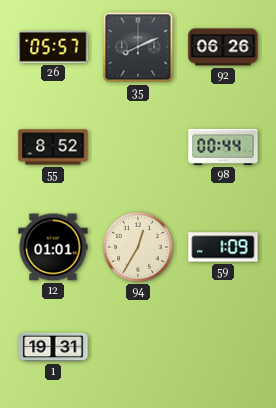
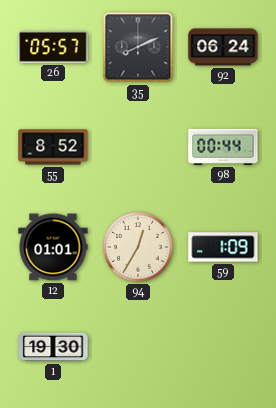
92: 06:26 -> 06:24
1: 19:31 -> 19:30
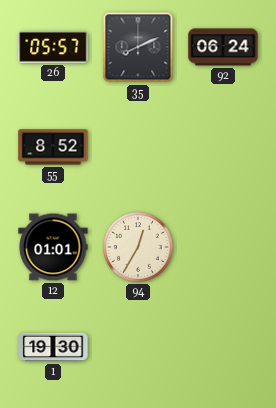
98: 00:44 -> none
59: 1:09 -> none
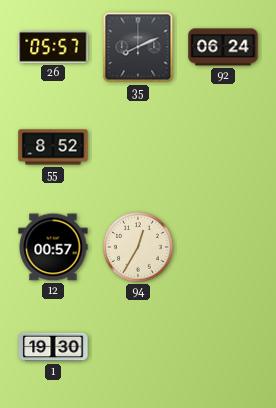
12: 01:01 -> 00:57
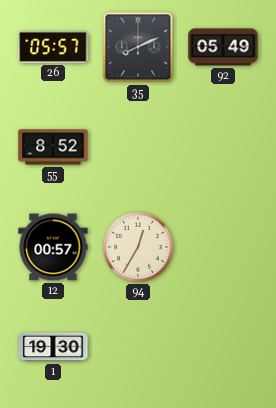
92: 06:24 -> 05:49
